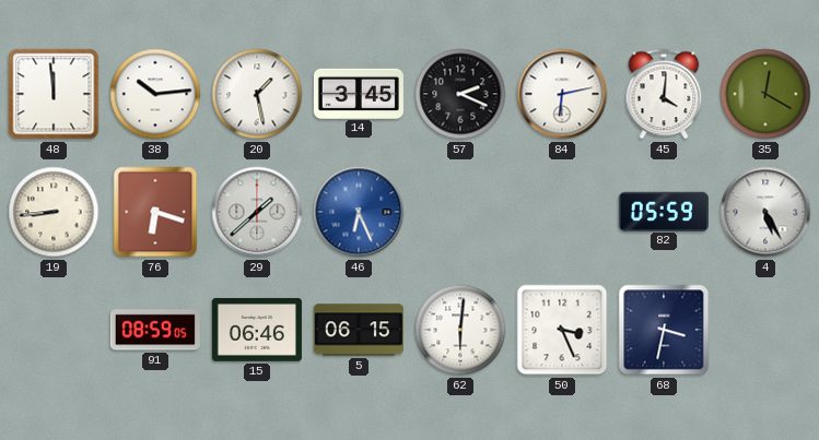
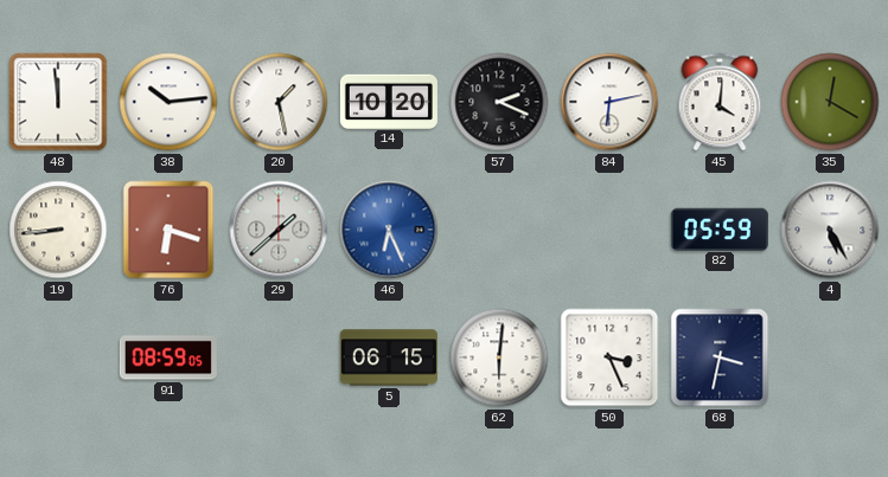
14: 3:45 -> 10:20
15: 06:46 -> none
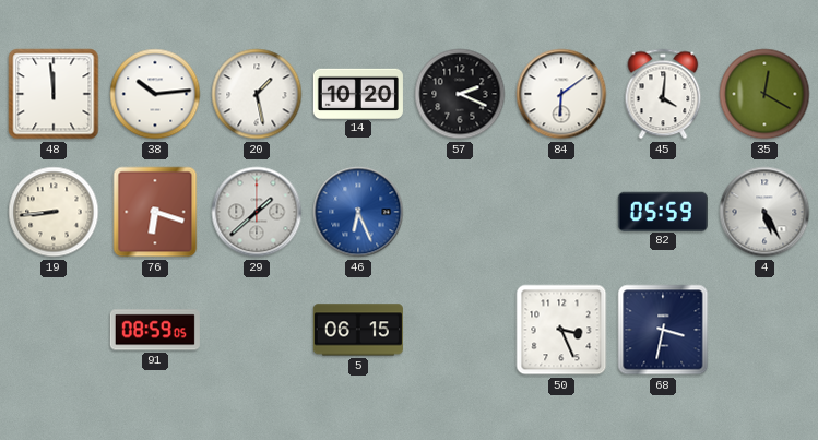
84: 6:13 -> 6:09
62: 6:01 -> none
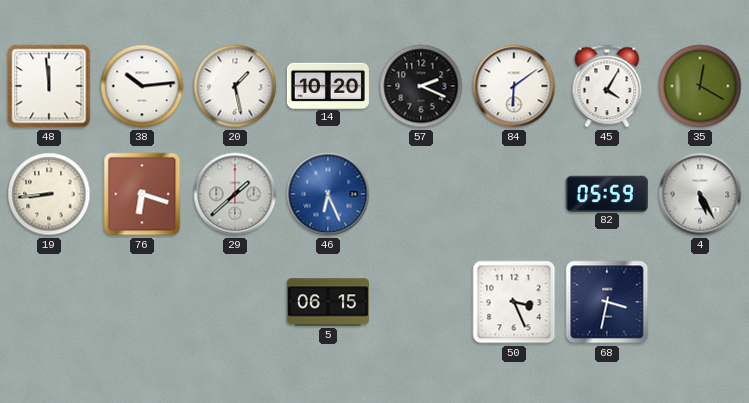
45: 4:01 -> 4:05
91: 08:59 -> none
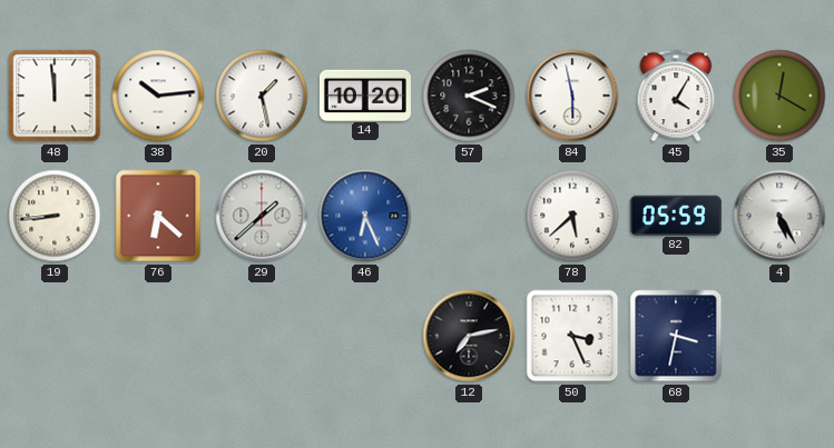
84: 6:09 -> 5:58
76: 6:18 -> 6:22
78: none -> 5:38
5: 06:15 -> none
12: none -> 7:13
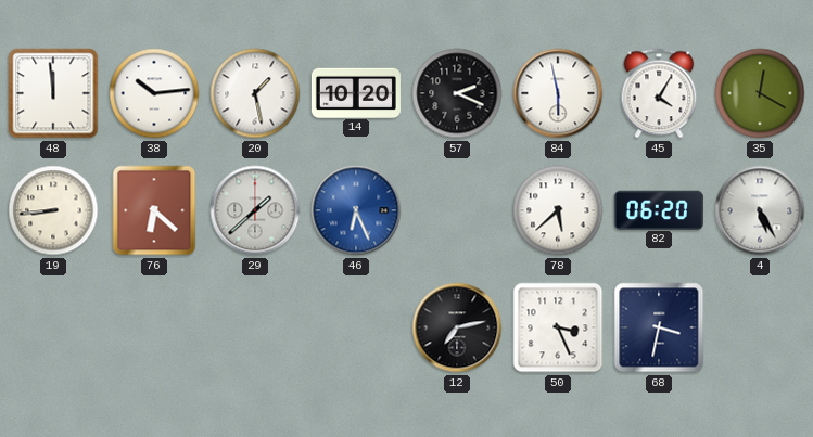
82: 05:59 -> 06:20
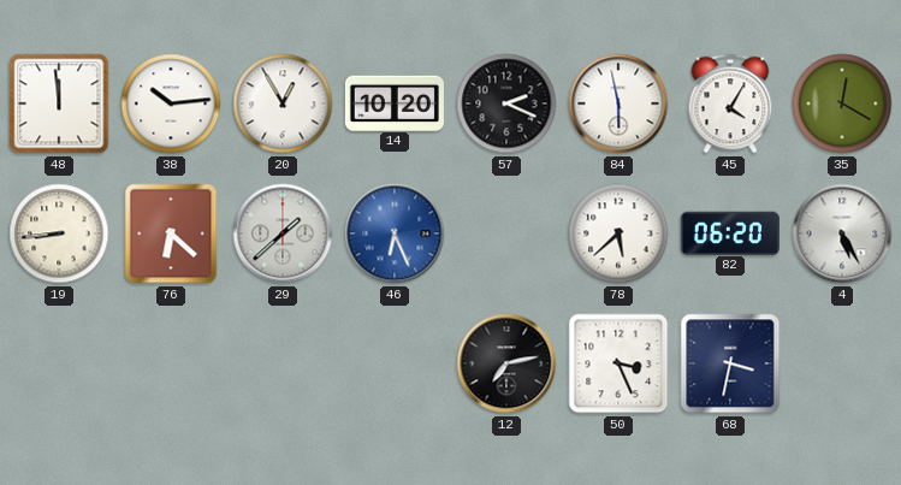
20: 1:28 -> 12:55
